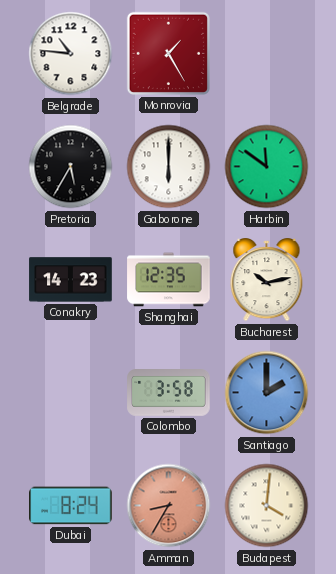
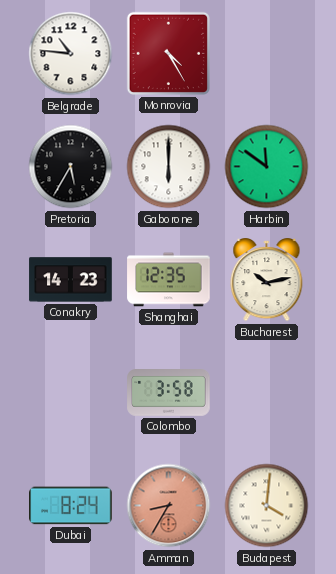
Monrovia: 1:25 -> 4:25
Santiago: 2:00 -> none
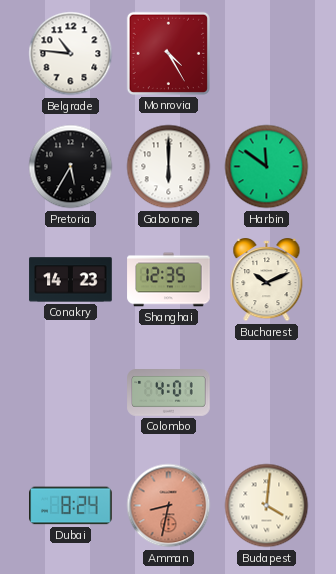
Bucharest: 10:13 -> 10:11
Colombo: 3:58 -> 4:01
Amman: 8:35 -> 8:32
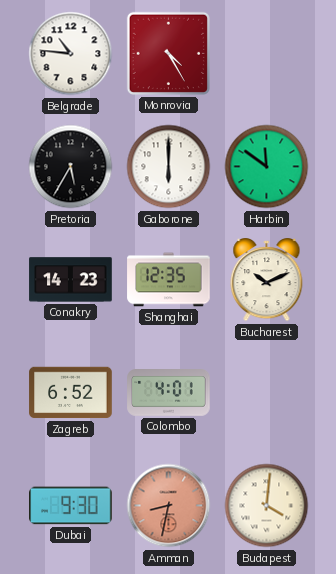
Zagreb: none -> 6:52
Dubai: 8:24 -> 9:30
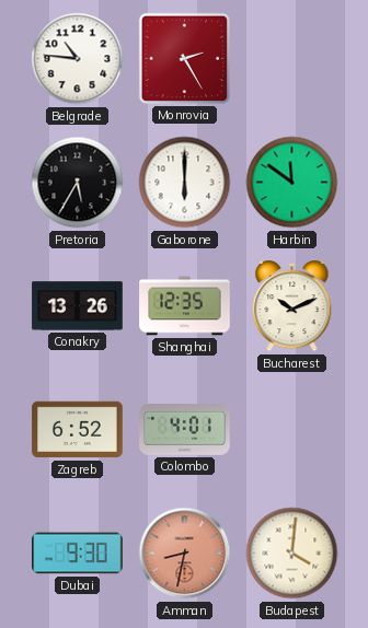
Monrovia: 4:25 -> 2:25
Conakry: 14:23 -> 13:26
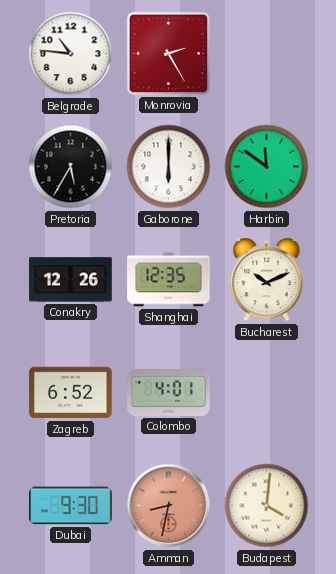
Conakry: 13:26 -> 12:26
